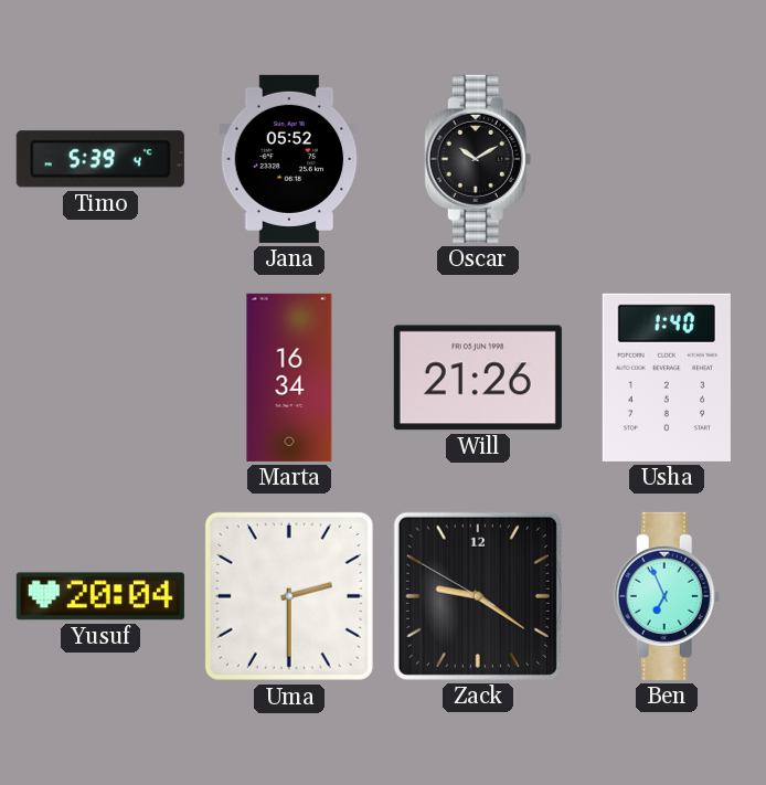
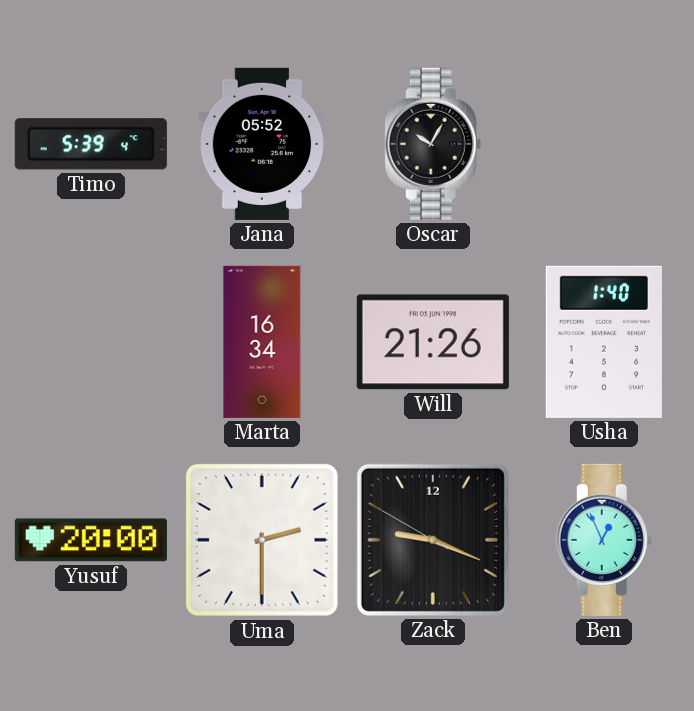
Oscar: 10:10 -> 10:05
Yusuf: 20:04 -> 20:00
Zack: 9:20 -> 9:18
Ben: 6:56 -> 12:56
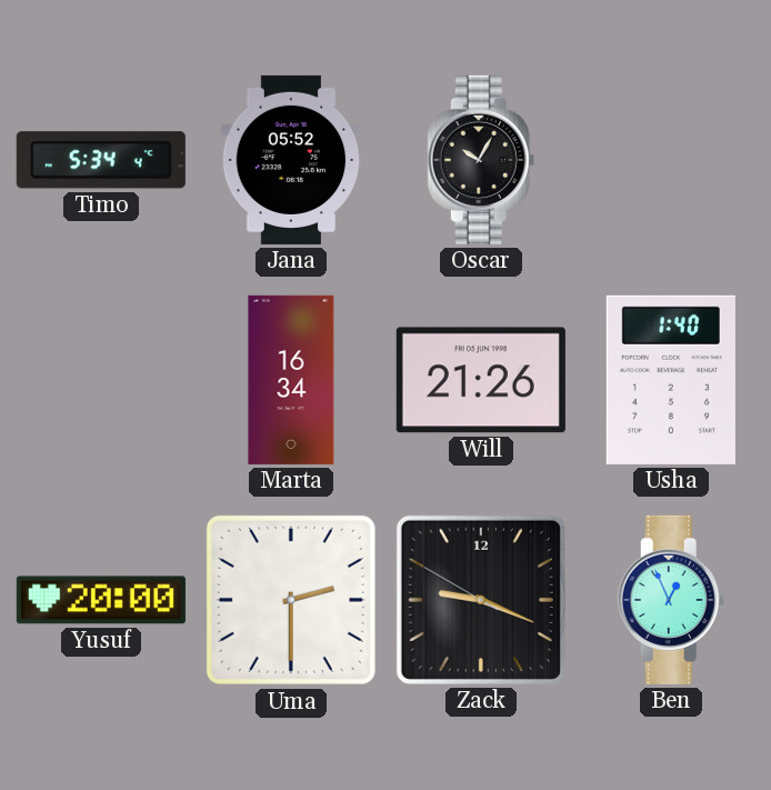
Timo: 5:39 -> 5:34
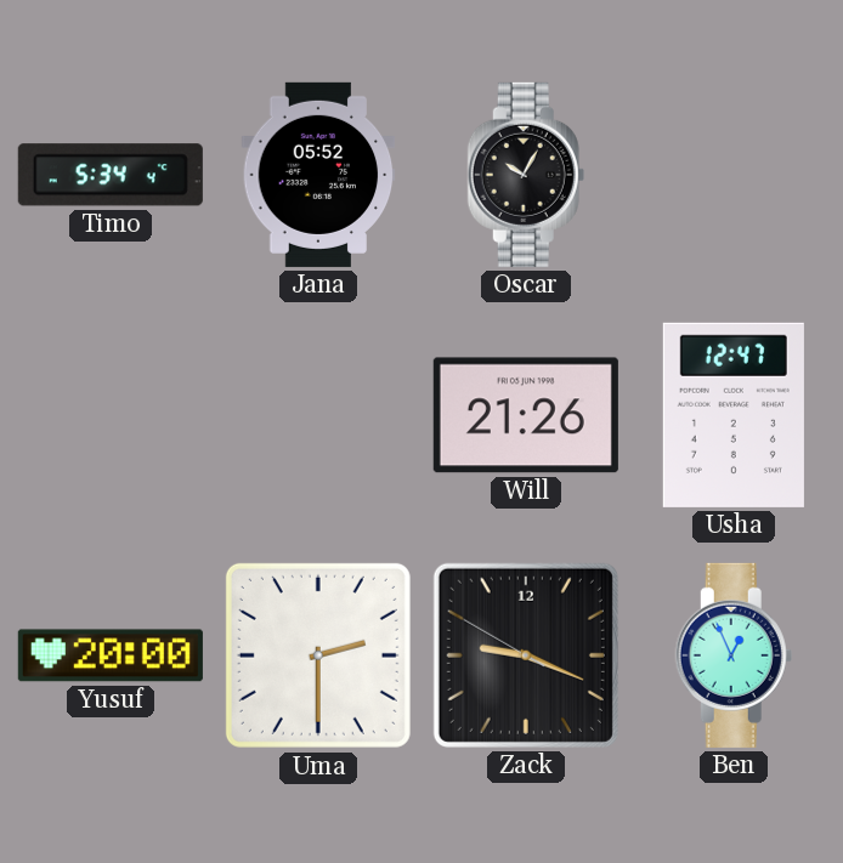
Marta: 16:34 -> none
Usha: 1:40 -> 12:47
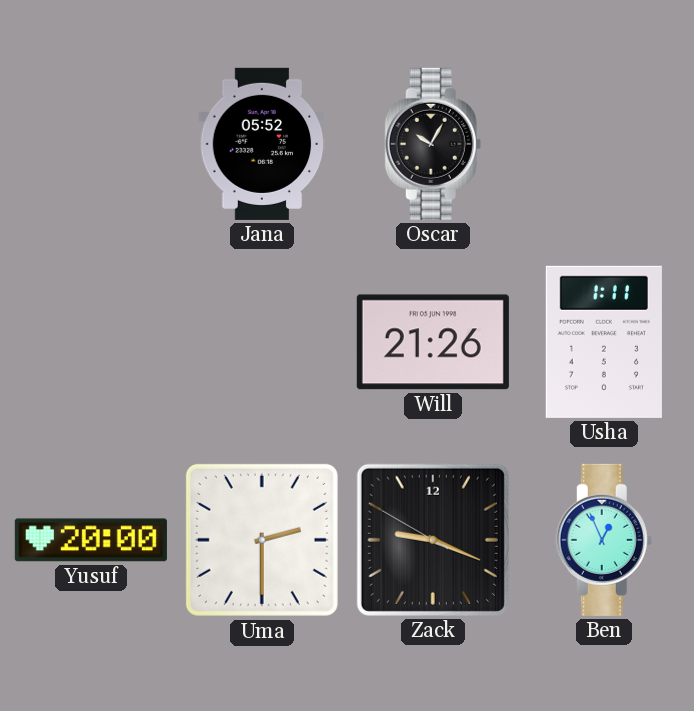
Timo: 5:34 -> none
Usha: 12:47 -> 1:11
